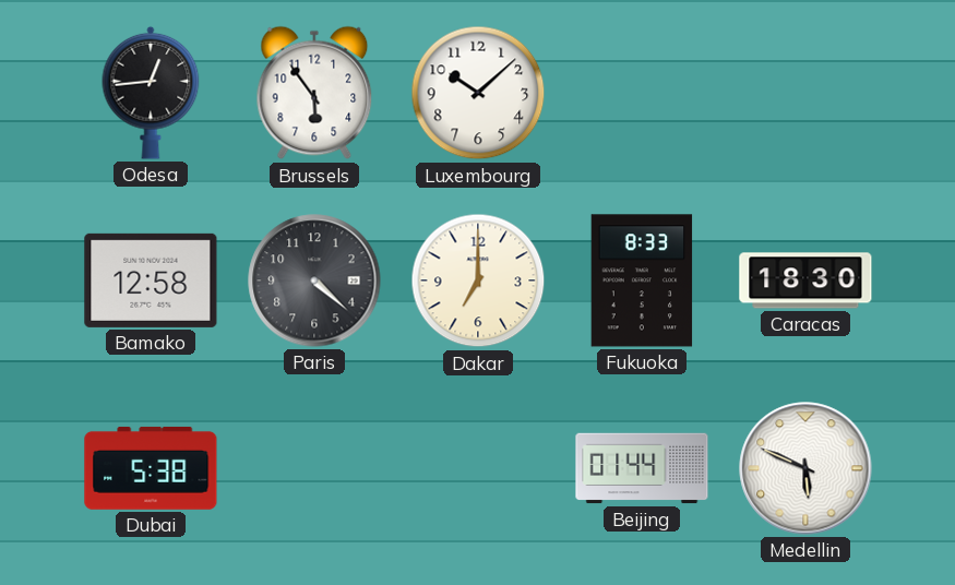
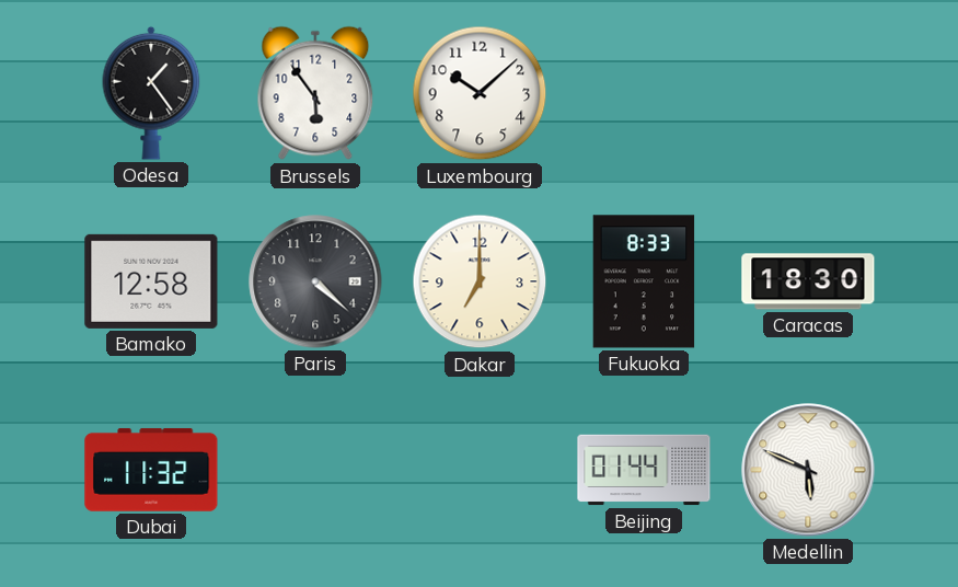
Odesa: 12:44 -> 1:24
Dubai: 5:38 -> 11:32
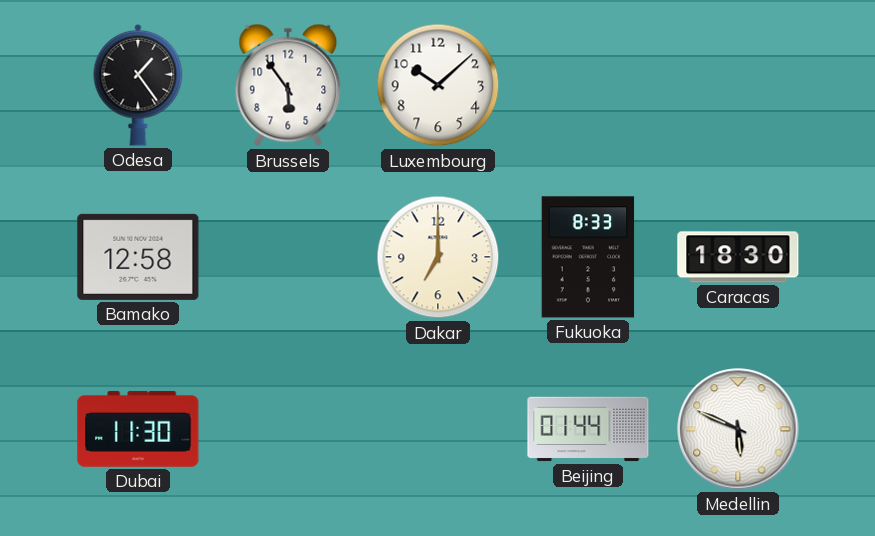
Paris: 4:22 -> none
Dubai: 11:32 -> 11:30
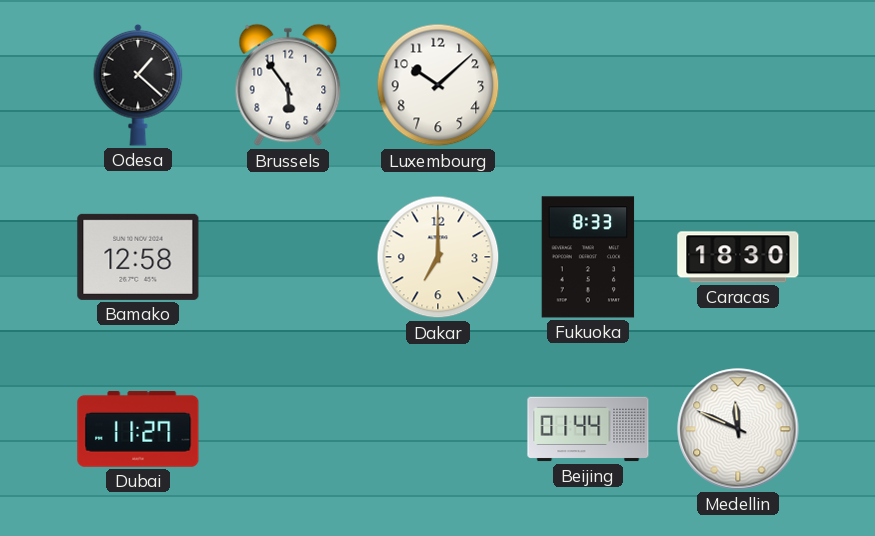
Odesa: 1:24 -> 1:22
Dubai: 11:30 -> 11:27
Medellin: 5:49 -> 11:49
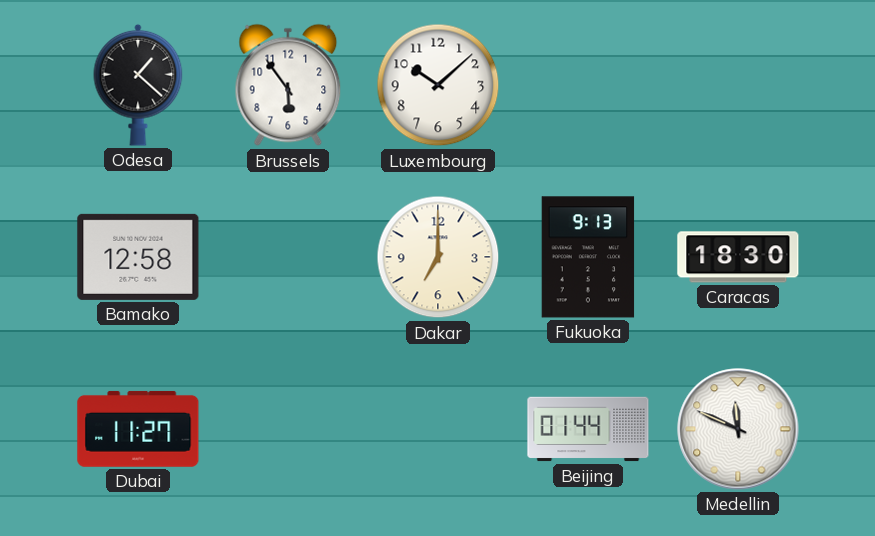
Fukuoka: 8:33 -> 9:13
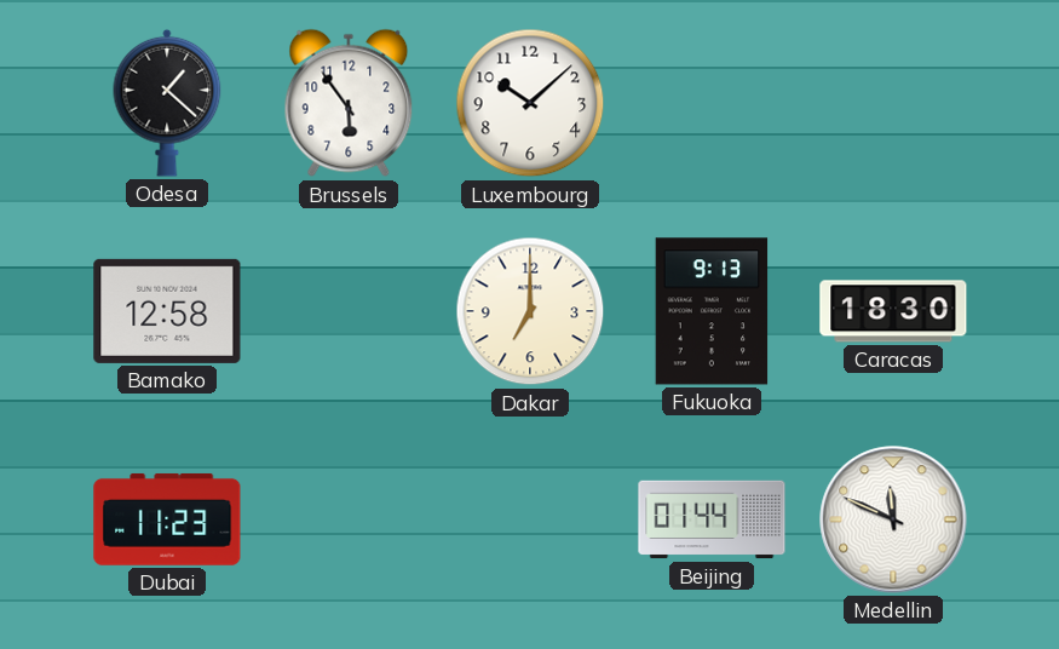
Dubai: 11:27 -> 11:23
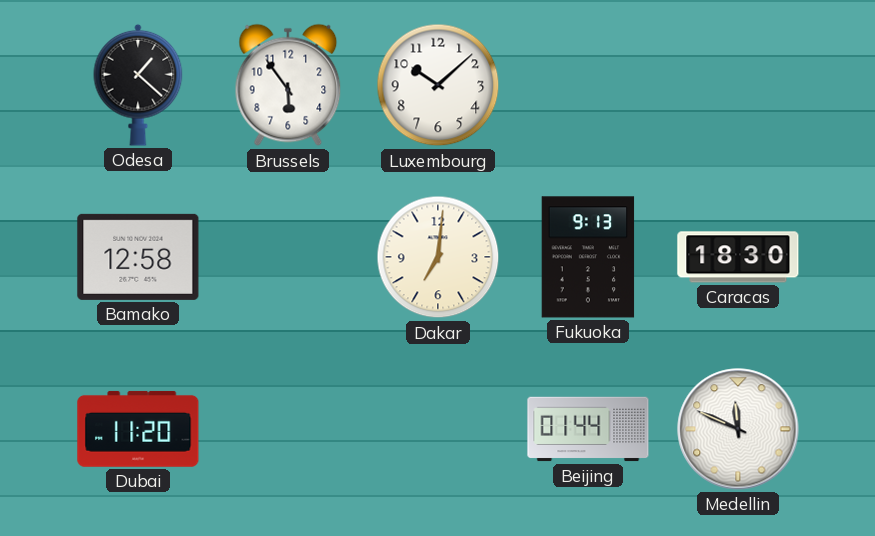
Dakar: 7:00 -> 7:01
Dubai: 11:23 -> 11:20
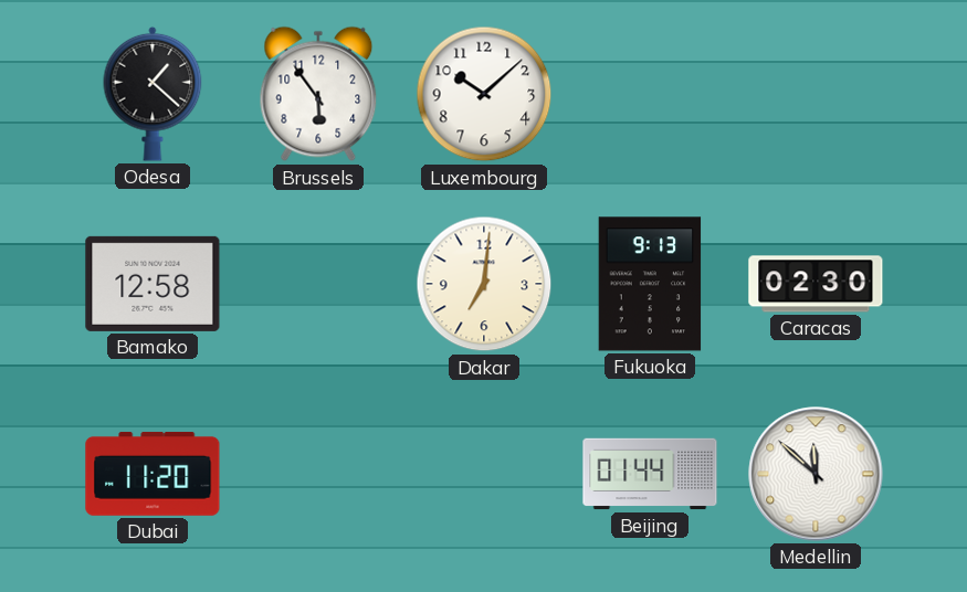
Caracas: 18:30 -> 02:30
Medellin: 11:49 -> 11:52
